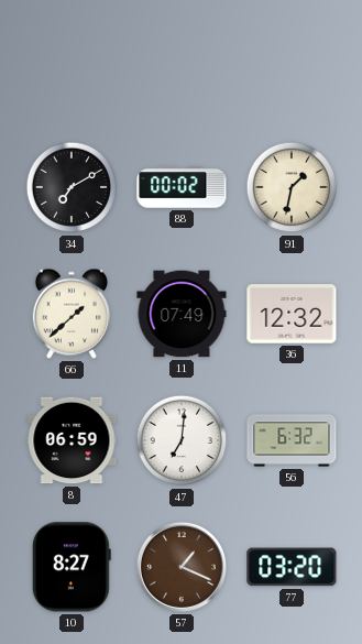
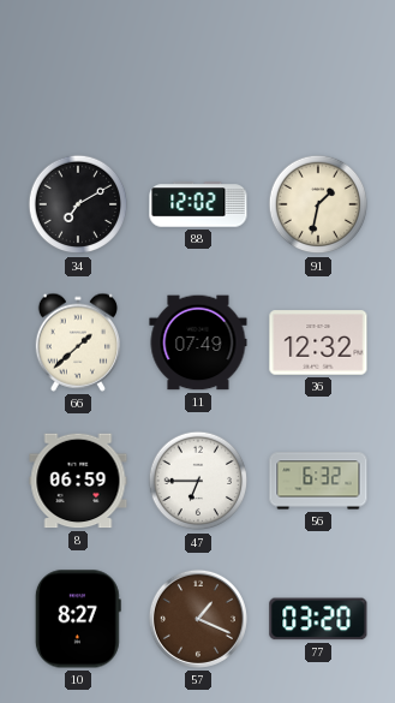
88: 00:02 -> 12:02
47: 7:01 -> 6:45
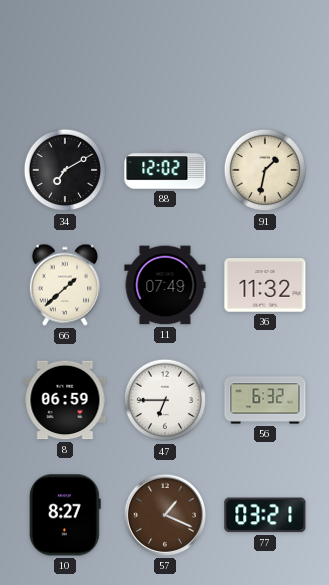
36: 12:32 -> 11:32
77: 03:20 -> 03:21
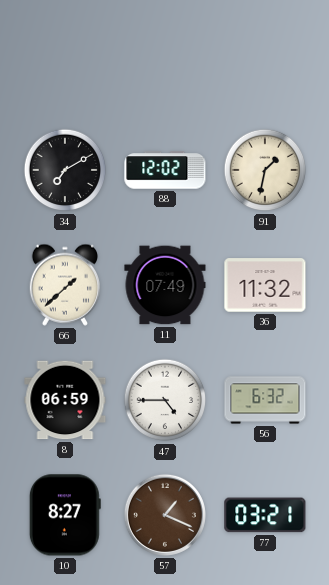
47: 6:45 -> 4:45
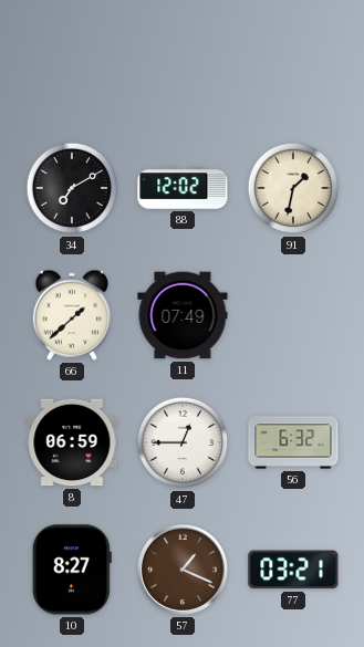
36: 11:32 -> none
47: 4:45 -> 12:45
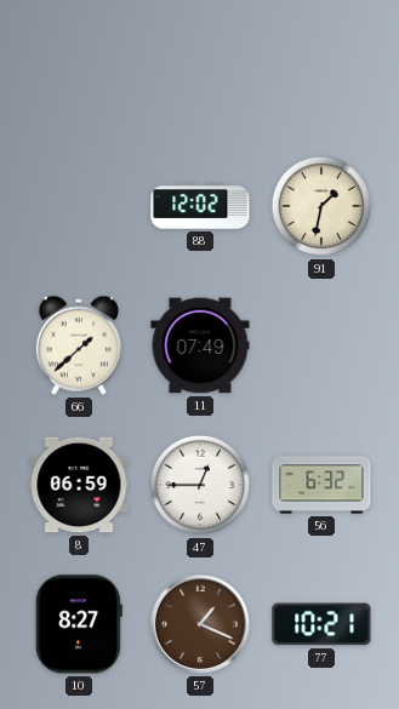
34: 7:10 -> none
77: 03:21 -> 10:21
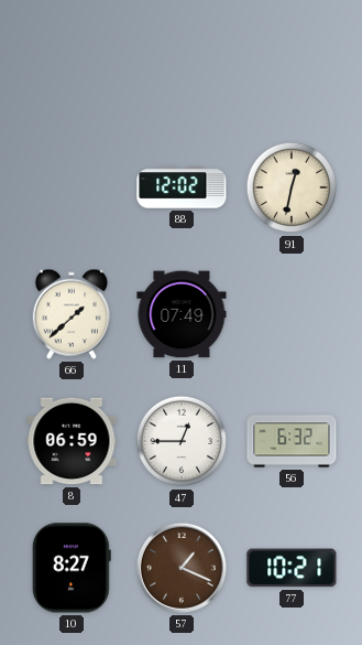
91: 1:32 -> 12:32
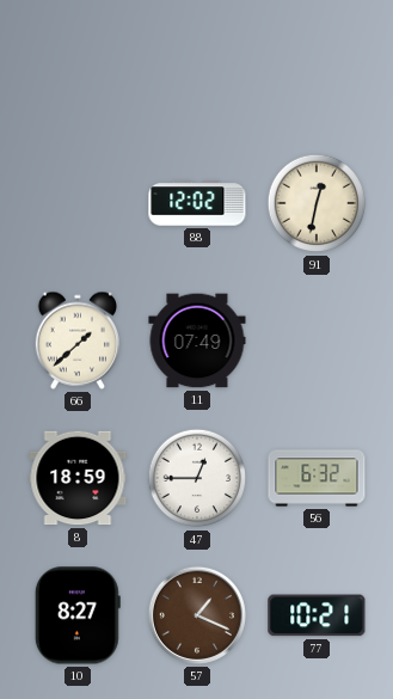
8: 06:59 -> 18:59
